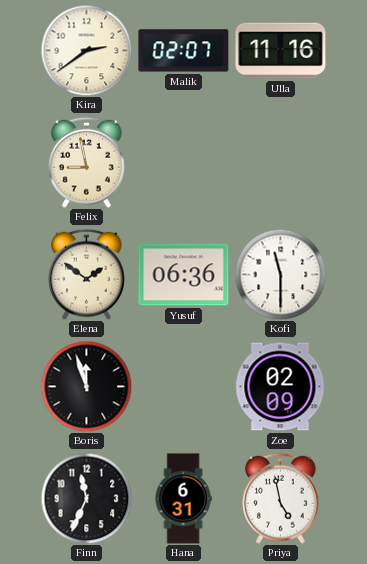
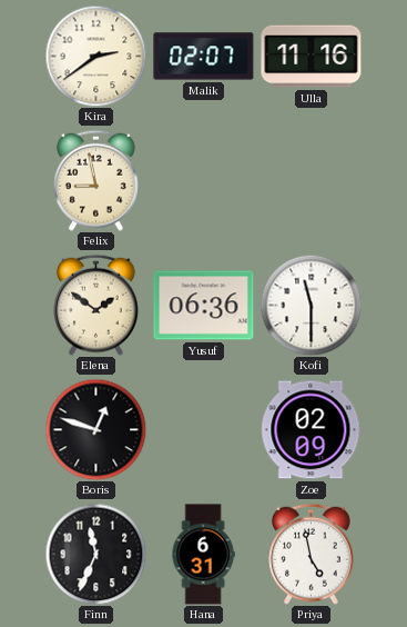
Boris: 11:57 -> 12:48
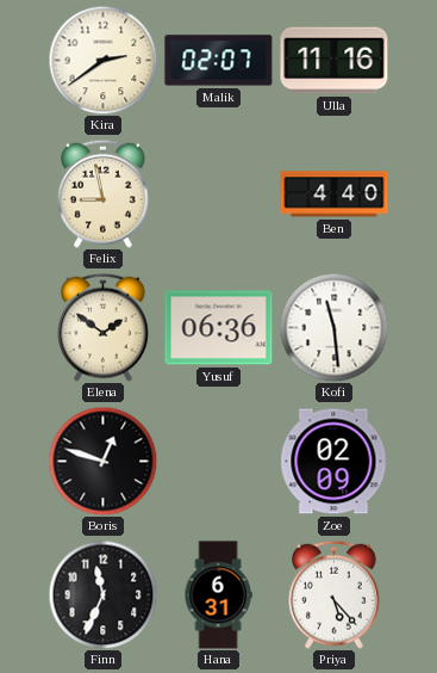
Ben: none -> 4:40
Kofi: 11:30 -> 11:29
Priya: 4:58 -> 5:23
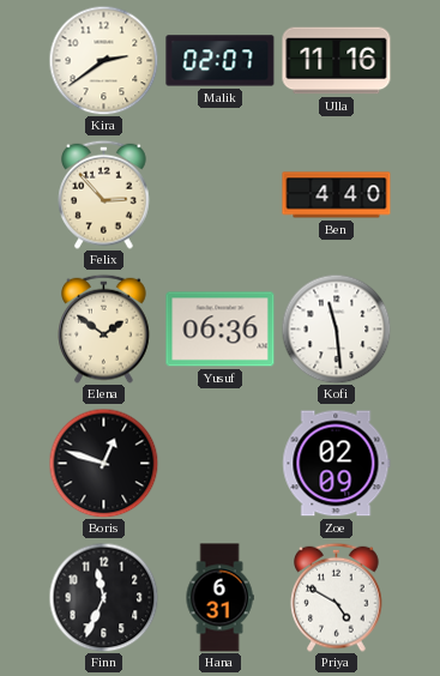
Felix: 8:58 -> 2:53
Priya: 5:23 -> 4:50
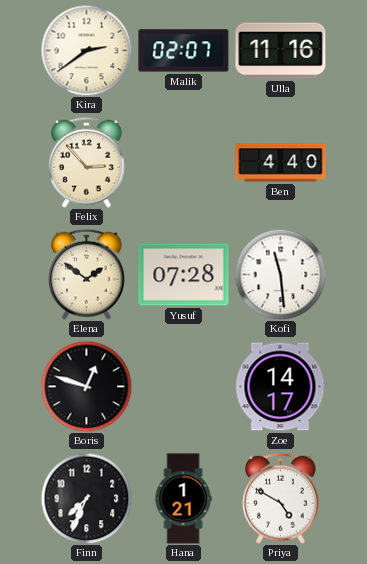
Yusuf: 06:36 -> 07:28
Zoe: 02:09 -> 14:17
Finn: 11:34 -> 7:34
Hana: 6:31 -> 1:21
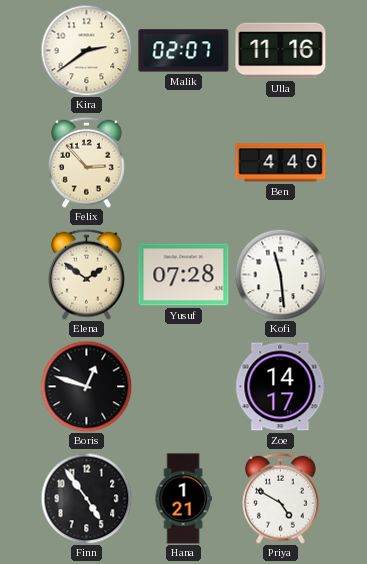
Finn: 7:34 -> 4:54
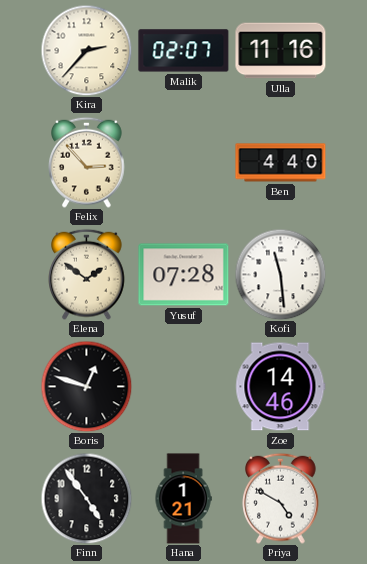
Kira: 2:39 -> 2:37
Zoe: 14:17 -> 14:46
